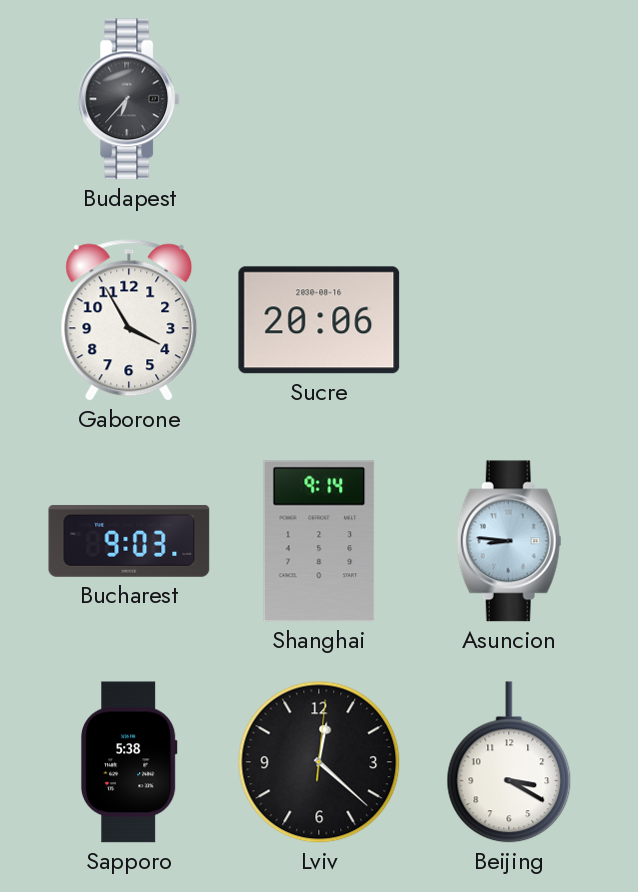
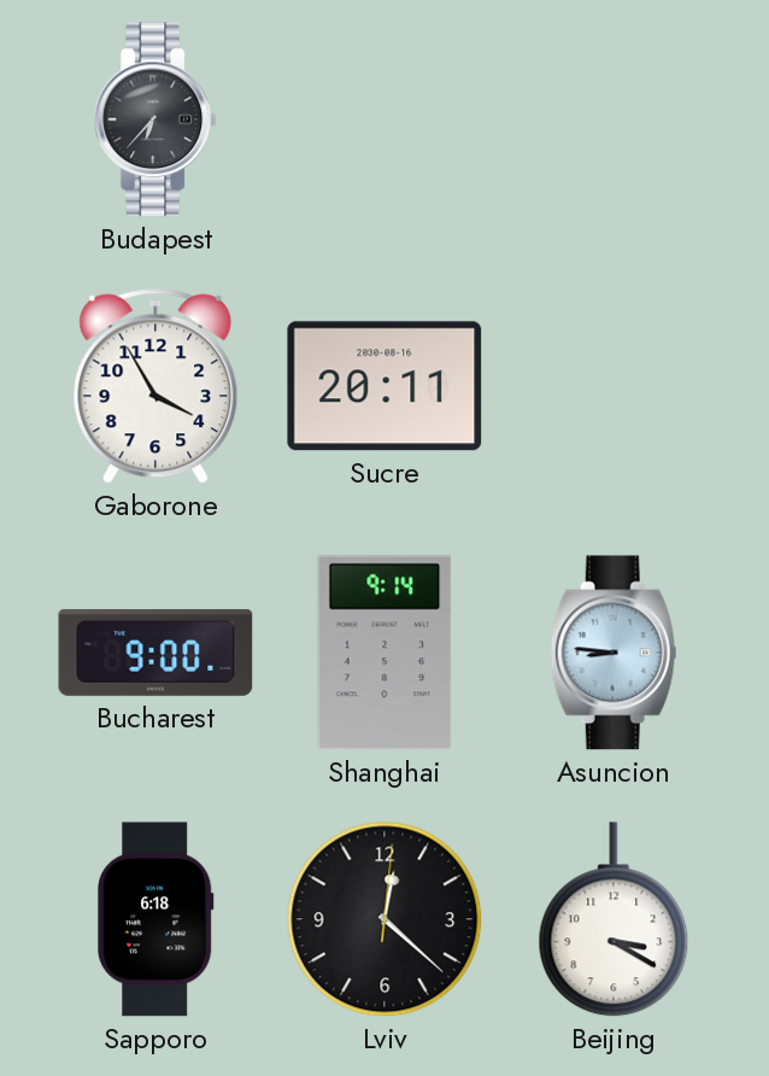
Sucre: 20:06 -> 20:11
Bucharest: 9:03 -> 9:00
Sapporo: 5:38 -> 6:18
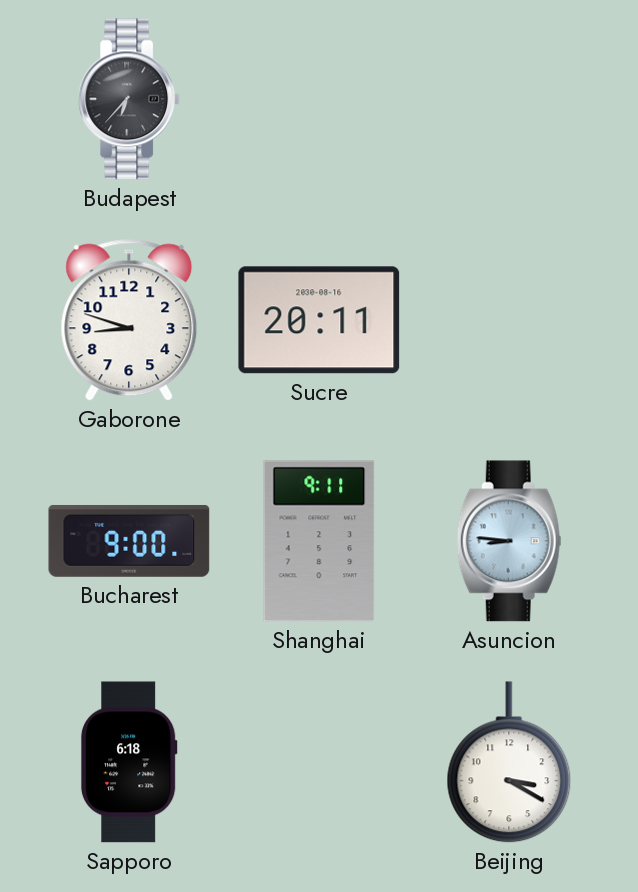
Gaborone: 3:55 -> 8:48
Shanghai: 9:14 -> 9:11
Lviv: 12:22 -> none
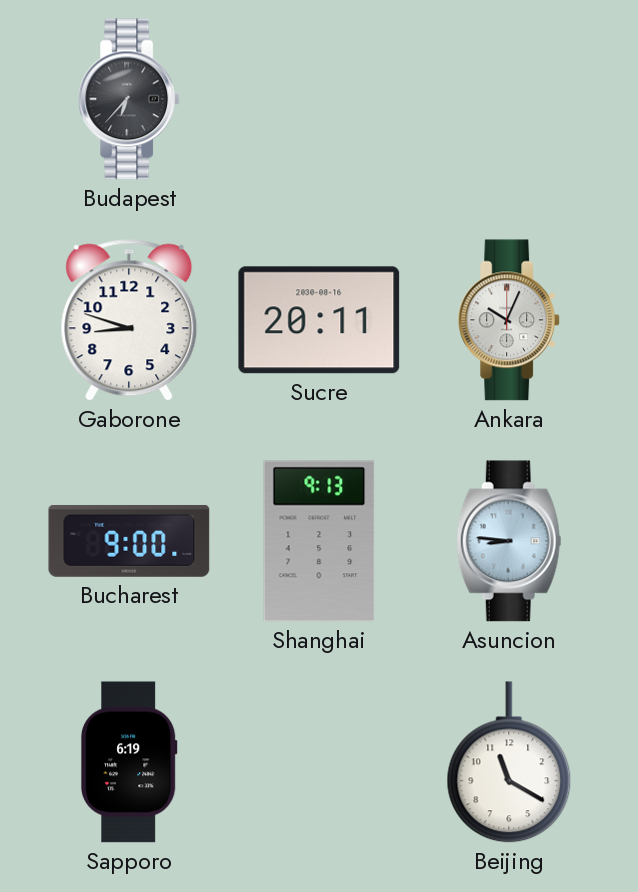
Ankara: none -> 10:04
Shanghai: 9:11 -> 9:13
Sapporo: 6:18 -> 6:19
Beijing: 3:20 -> 11:20
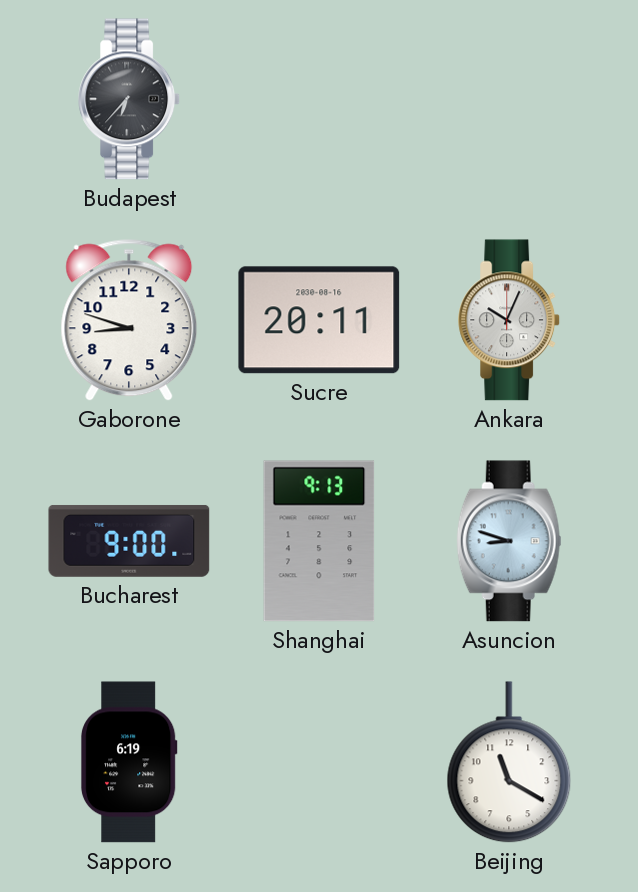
Asuncion: 8:46 -> 8:48
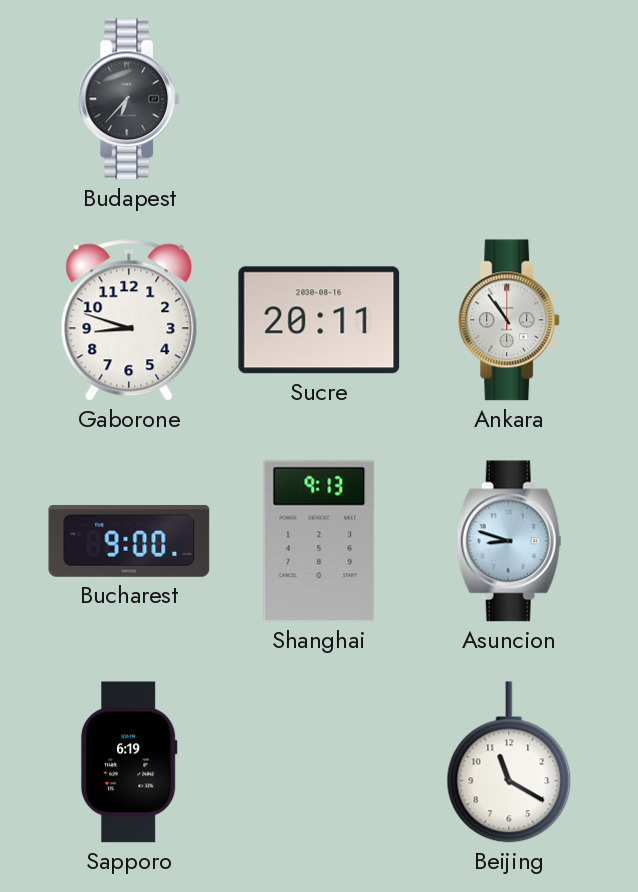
Ankara: 10:04 -> 10:54
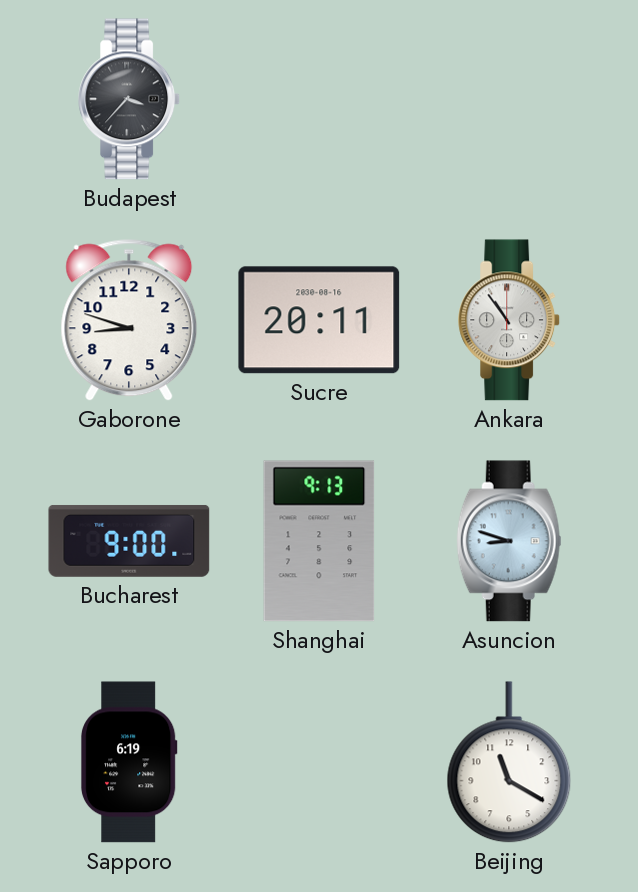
Budapest: 6:37 -> 3:37
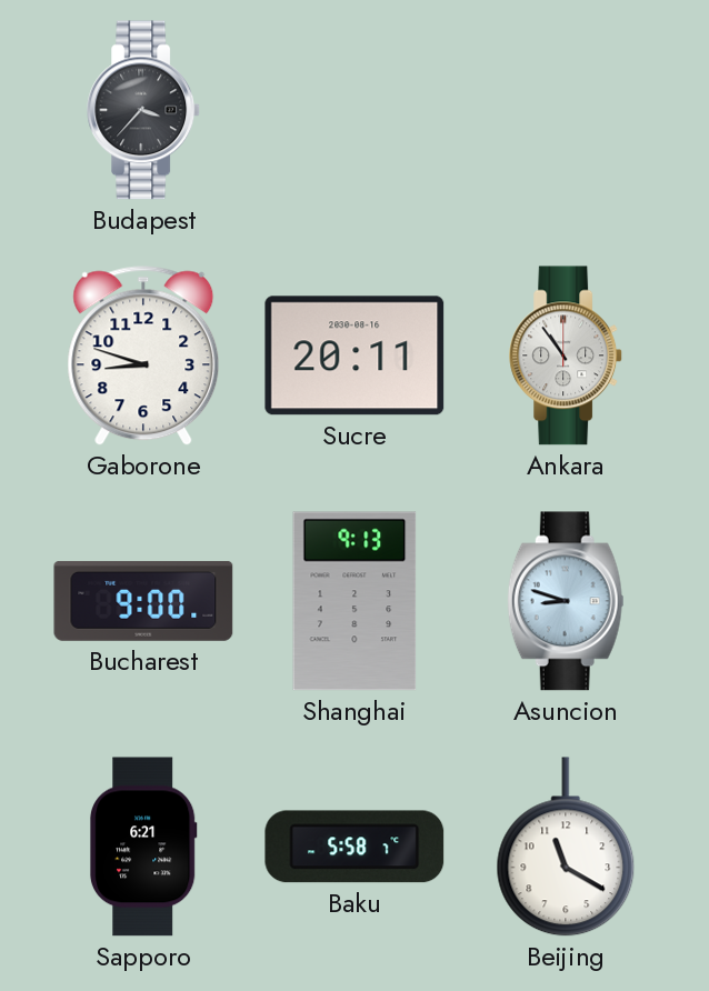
Sapporo: 6:19 -> 6:21
Baku: none -> 5:58
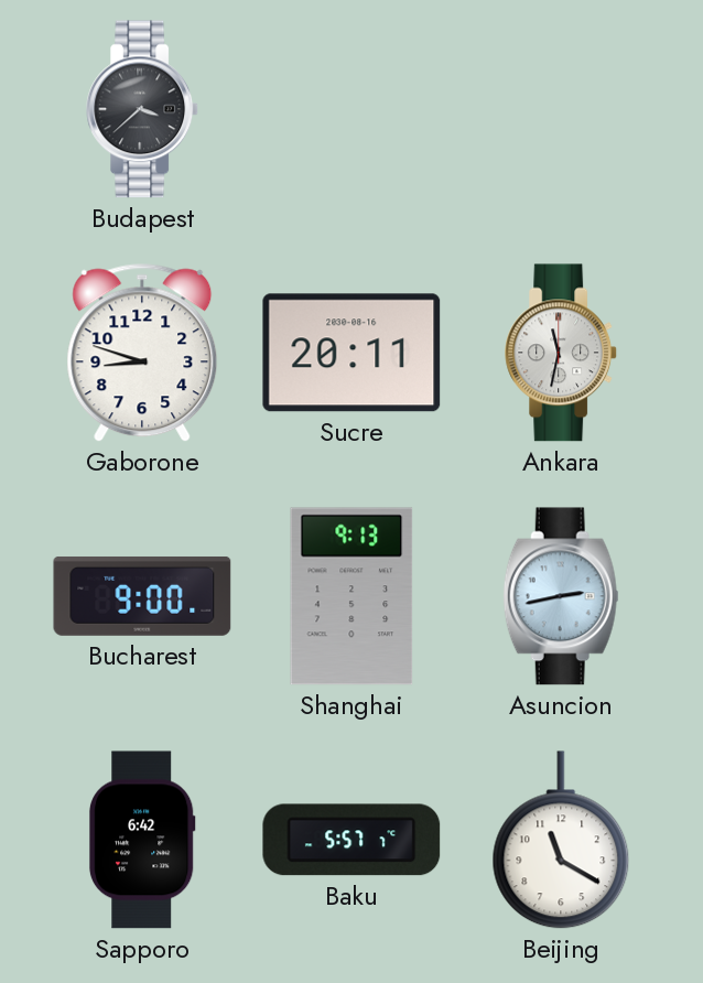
Budapest: 3:37 -> 3:38
Ankara: 10:54 -> 11:32
Asuncion: 8:48 -> 2:43
Sapporo: 6:21 -> 6:42
Baku: 5:58 -> 5:57
